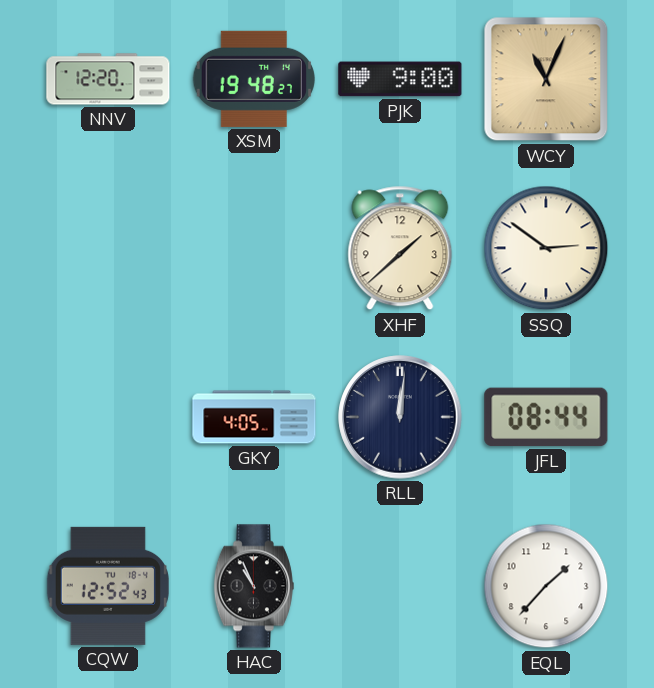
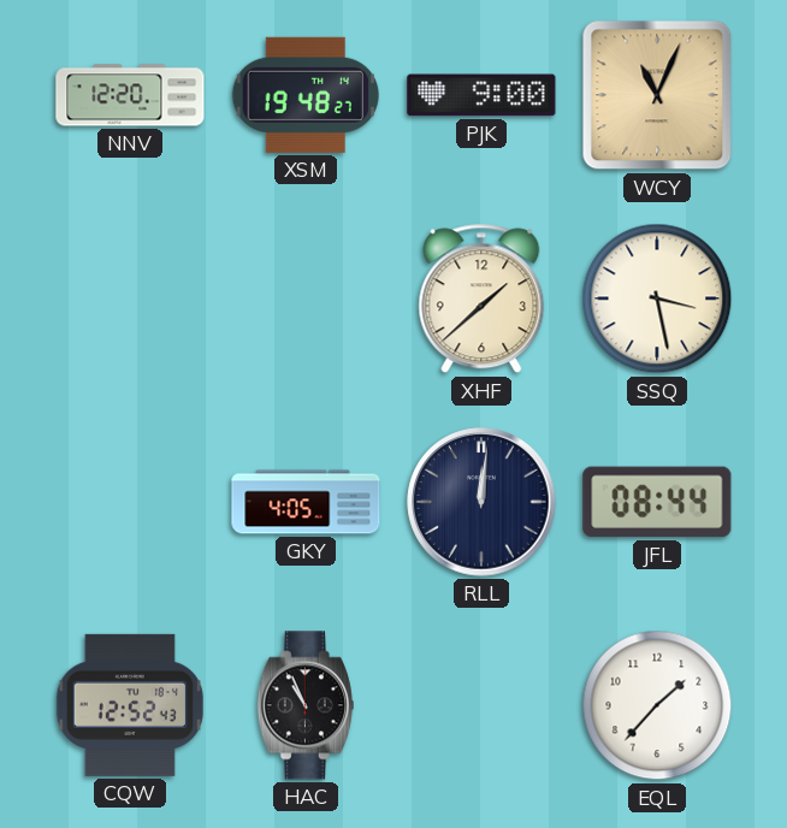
SSQ: 2:51 -> 3:28
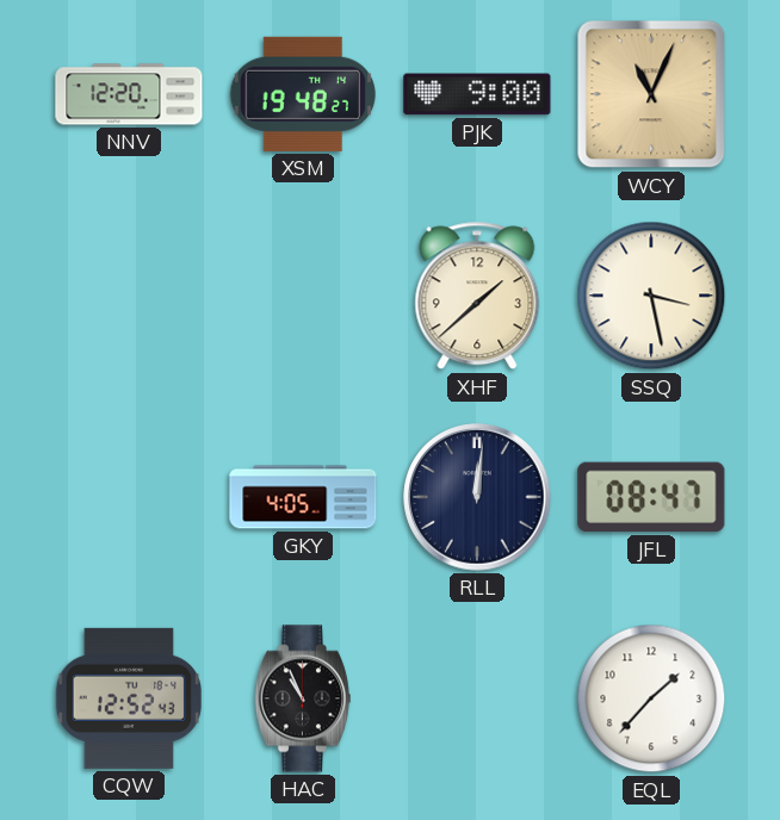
JFL: 08:44 -> 08:47
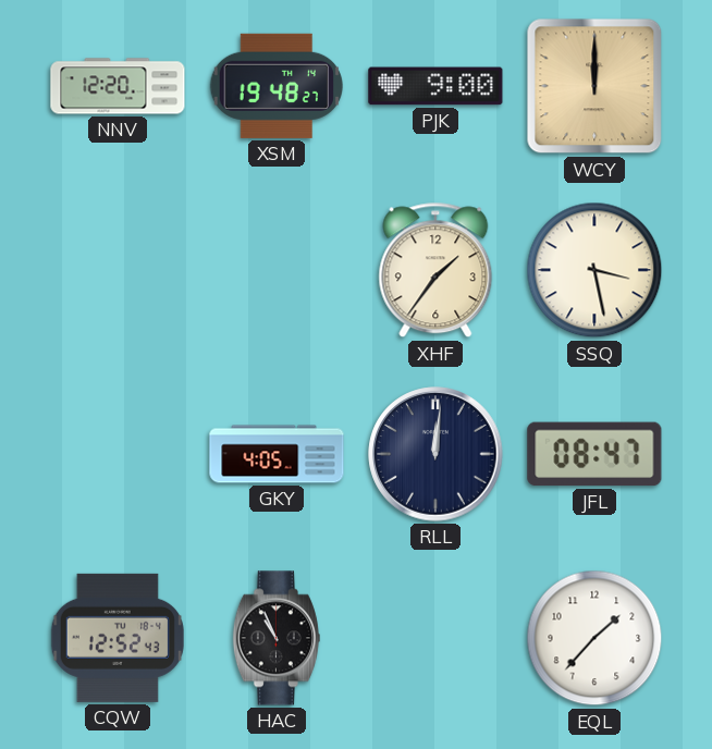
WCY: 11:04 -> 12:00
XHF: 1:38 -> 1:36
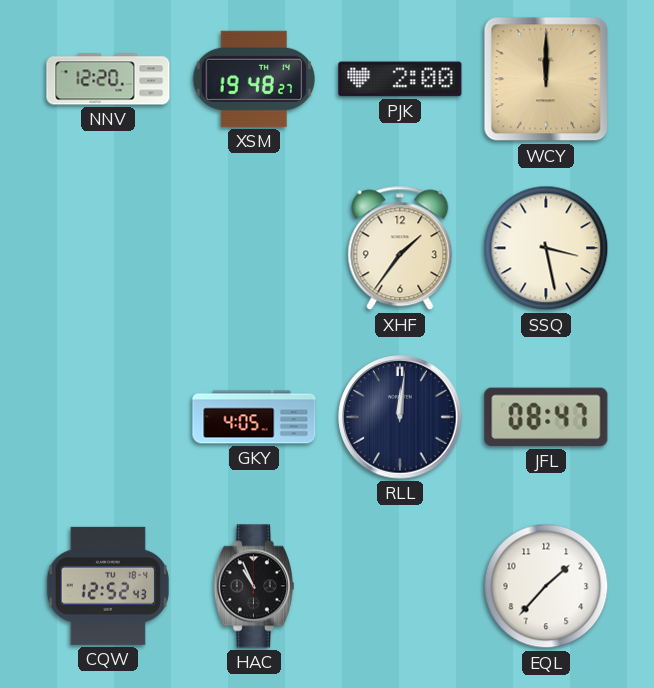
PJK: 9:00 -> 2:00
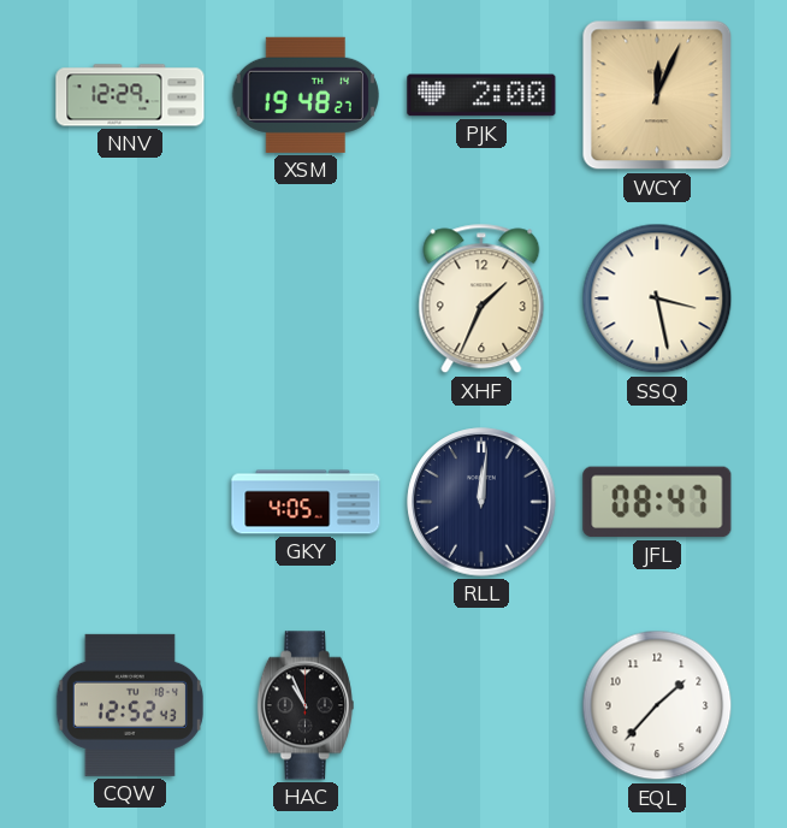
NNV: 12:20 -> 12:29
WCY: 12:00 -> 12:04
XHF: 1:36 -> 1:34
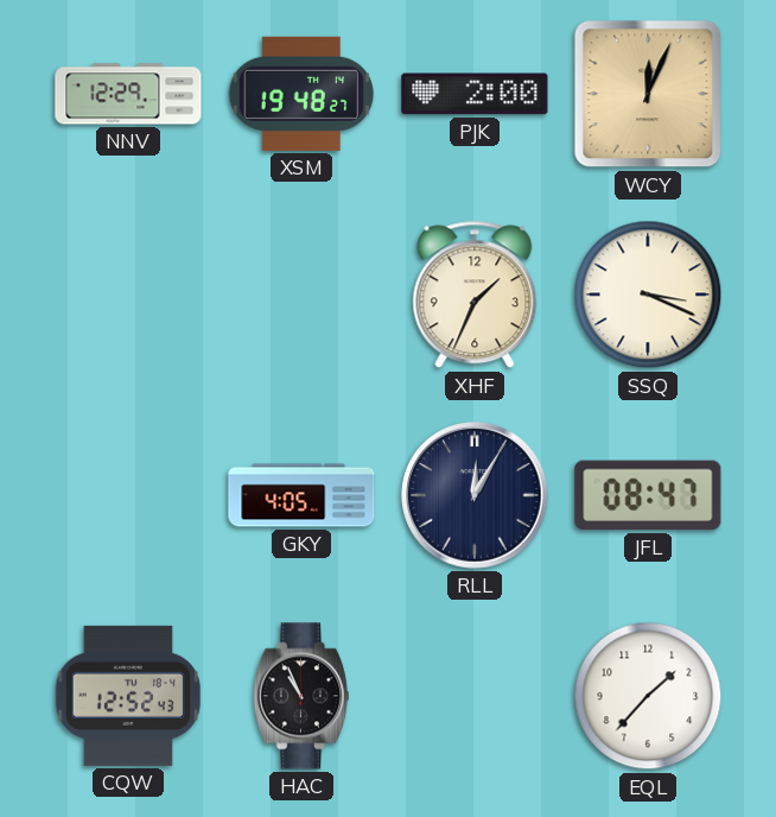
SSQ: 3:28 -> 3:19
RLL: 12:01 -> 12:05
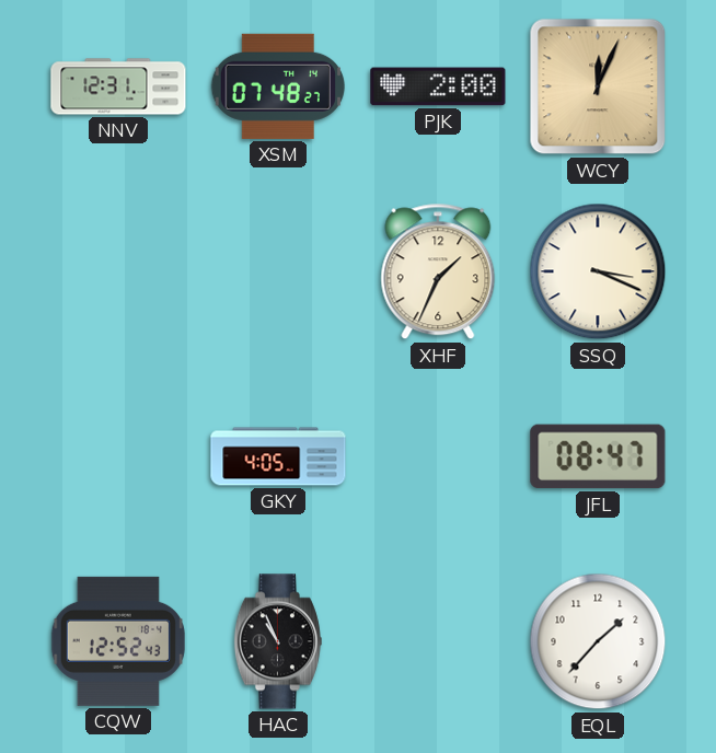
NNV: 12:29 -> 12:31
XSM: 19:48 -> 07:48
RLL: 12:05 -> none
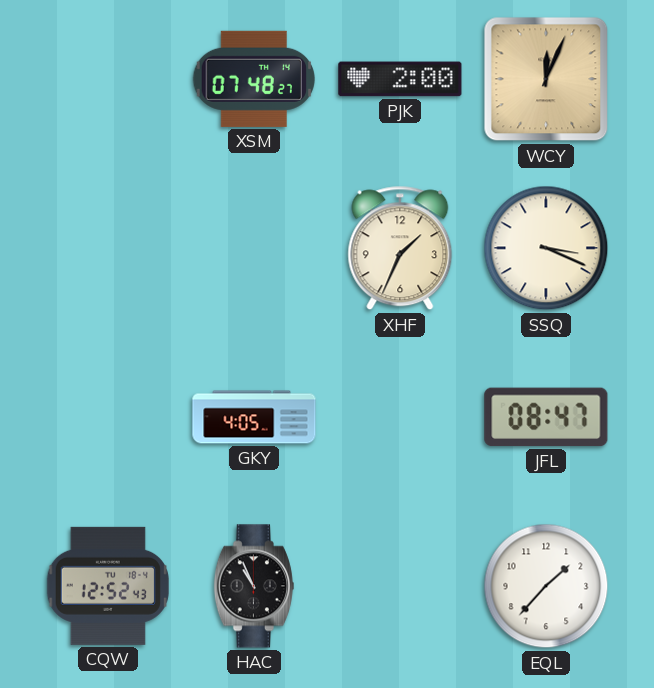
NNV: 12:31 -> none
